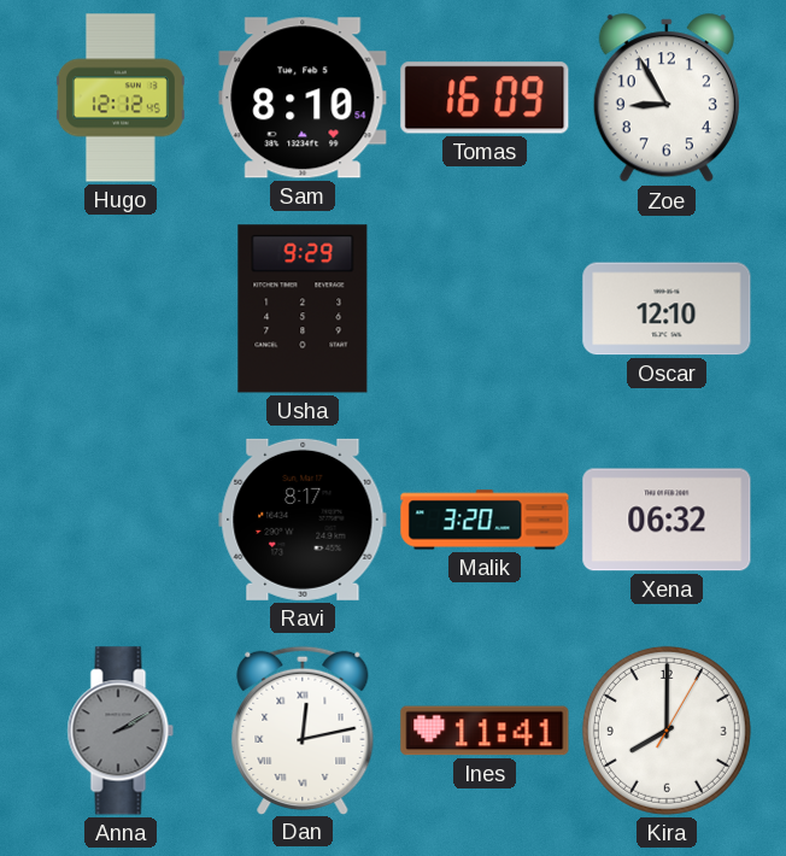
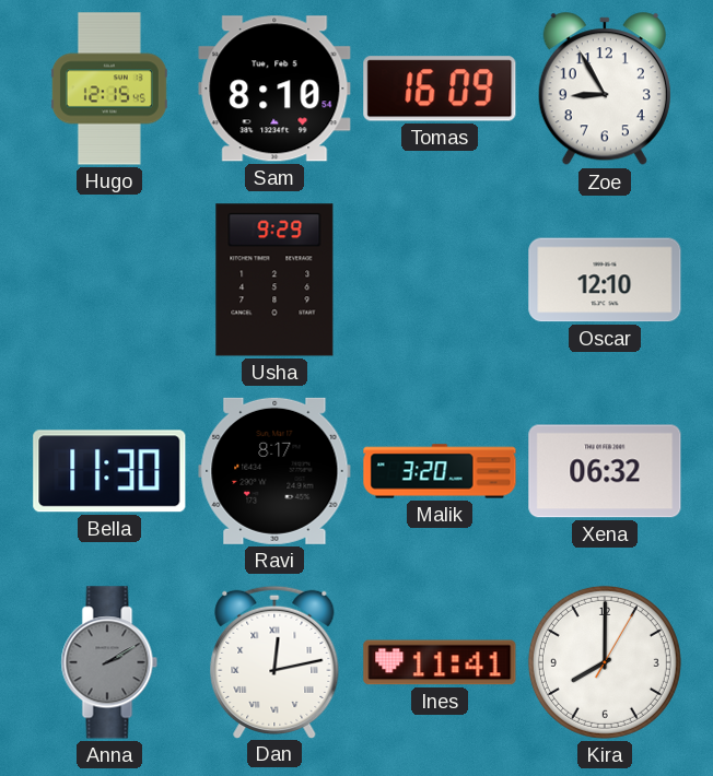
Hugo: 12:12 -> 12:15
Bella: none -> 11:30
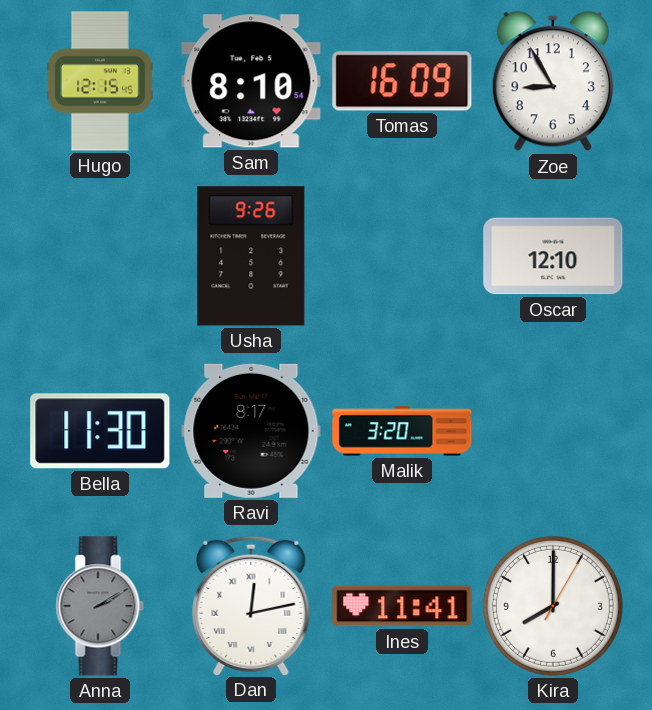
Usha: 9:29 -> 9:26
Xena: 06:32 -> none
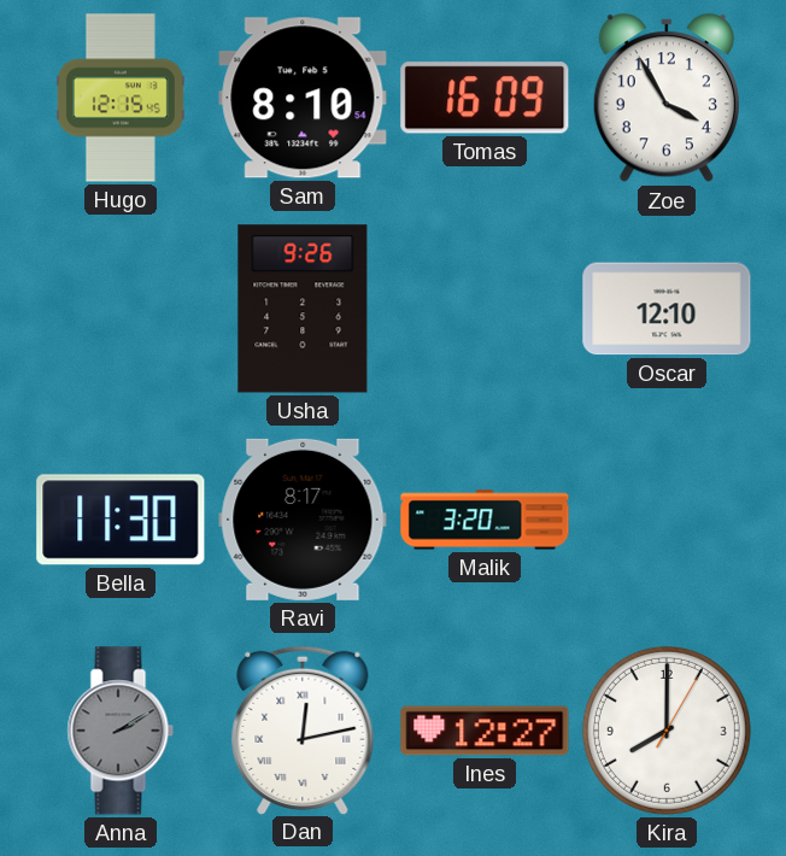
Zoe: 8:55 -> 3:55
Ines: 11:41 -> 12:27
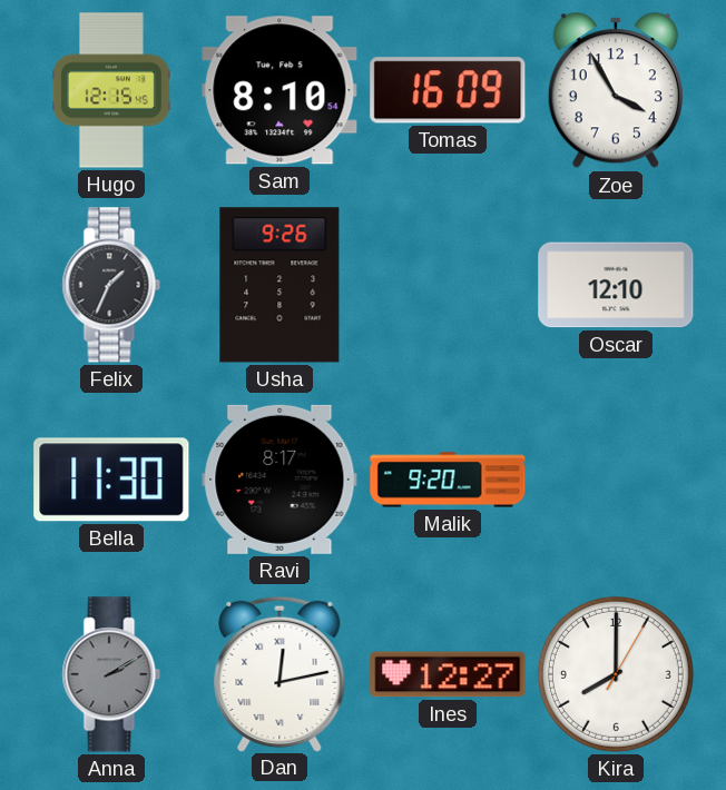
Felix: none -> 1:34
Malik: 3:20 -> 9:20
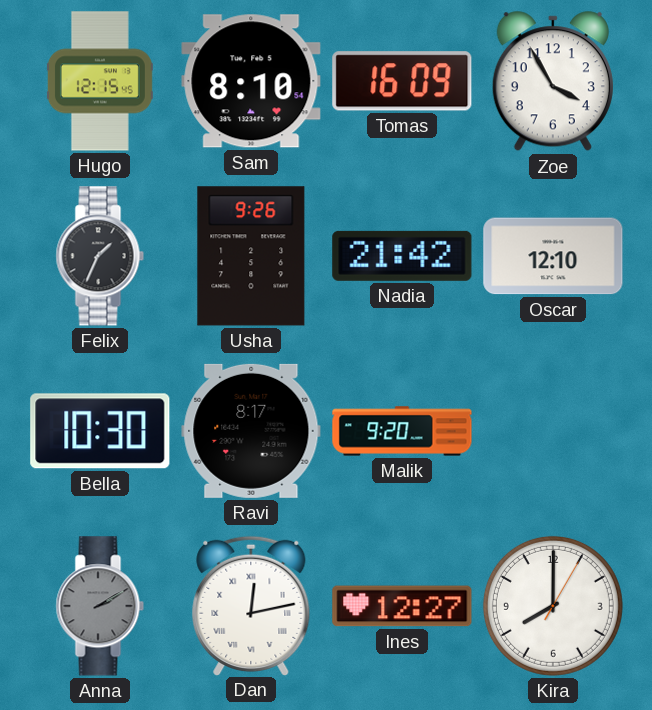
Nadia: none -> 21:42
Bella: 11:30 -> 10:30
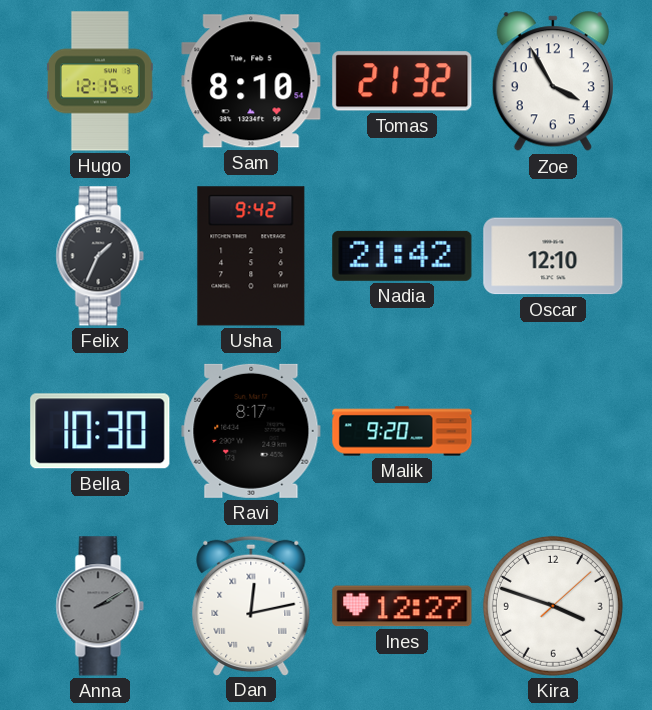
Tomas: 16:09 -> 21:32
Usha: 9:26 -> 9:42
Kira: 8:00 -> 3:48
